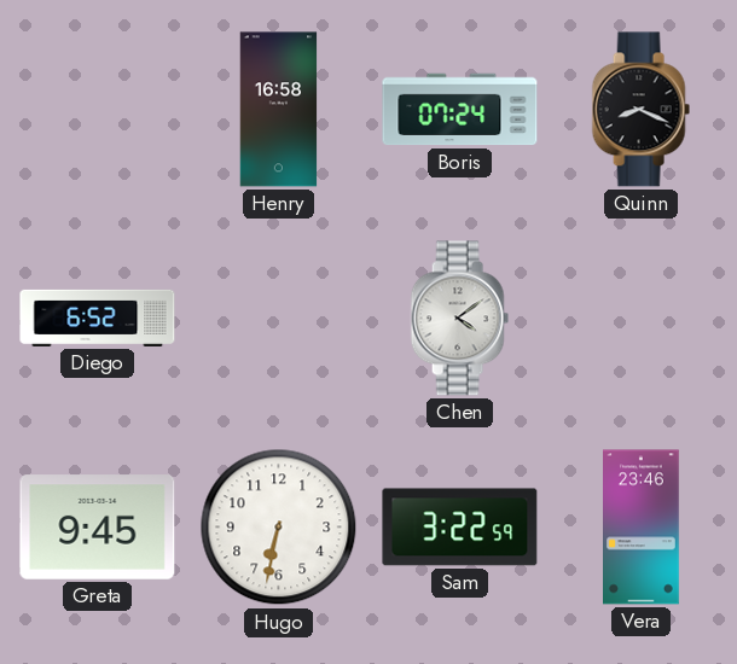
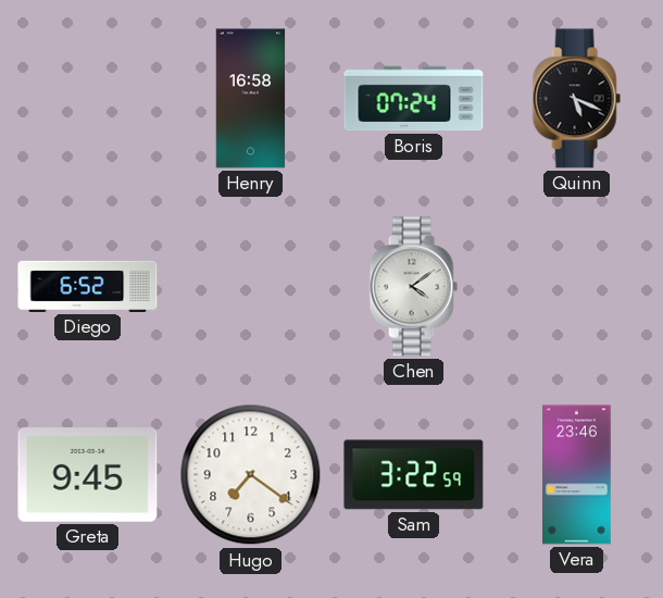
Quinn: 8:19 -> 5:19
Hugo: 6:32 -> 7:21
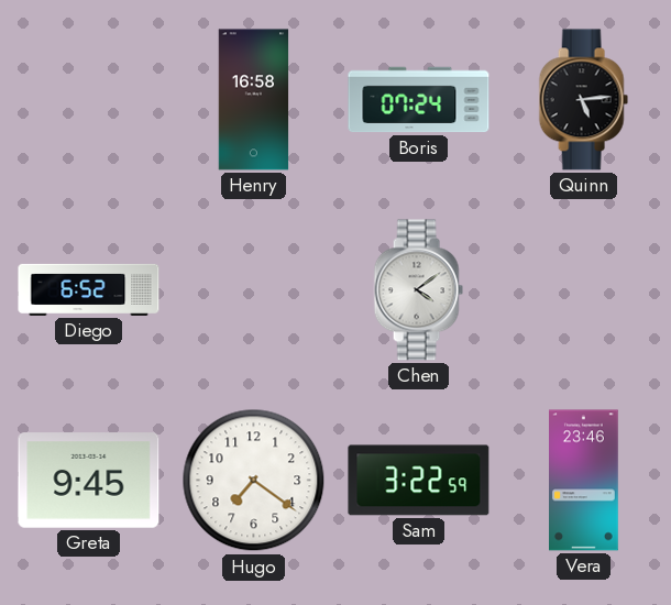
Quinn: 5:19 -> 5:14
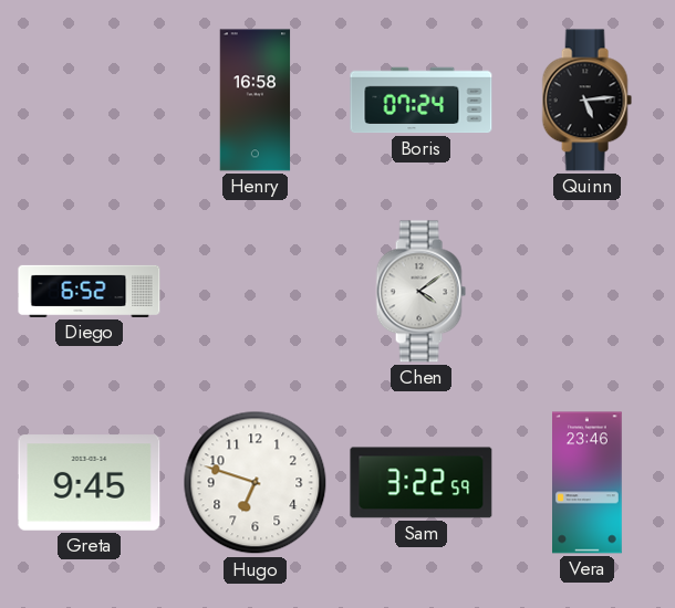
Hugo: 7:21 -> 6:48
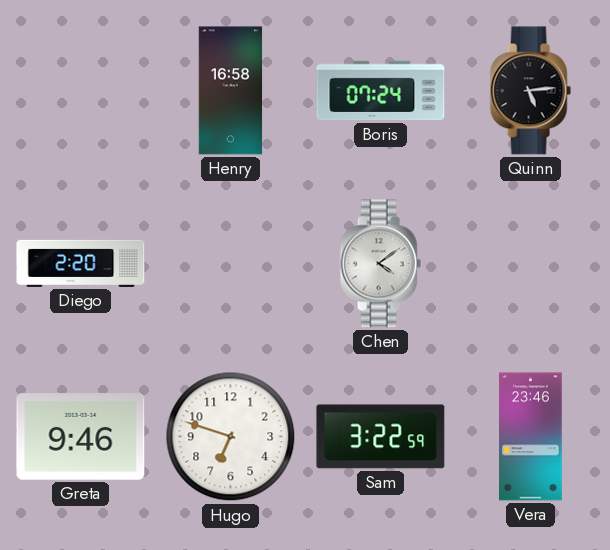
Diego: 6:52 -> 2:20
Greta: 9:45 -> 9:46
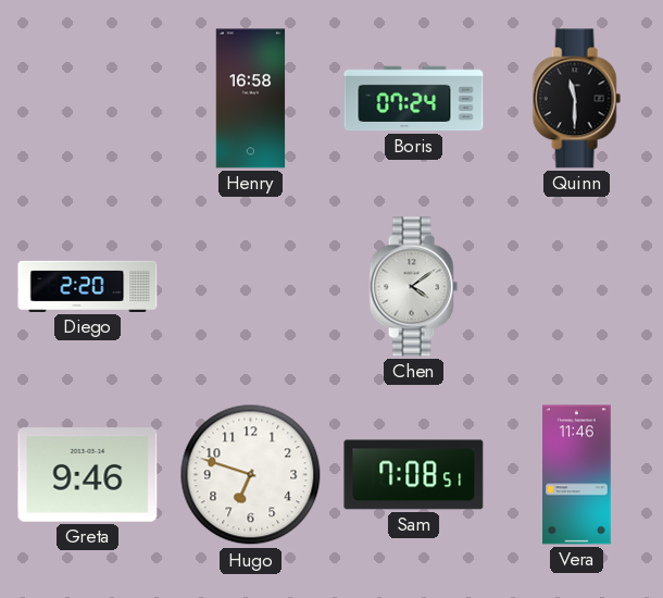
Quinn: 5:14 -> 11:30
Sam: 3:22 -> 7:08
Vera: 23:46 -> 11:46
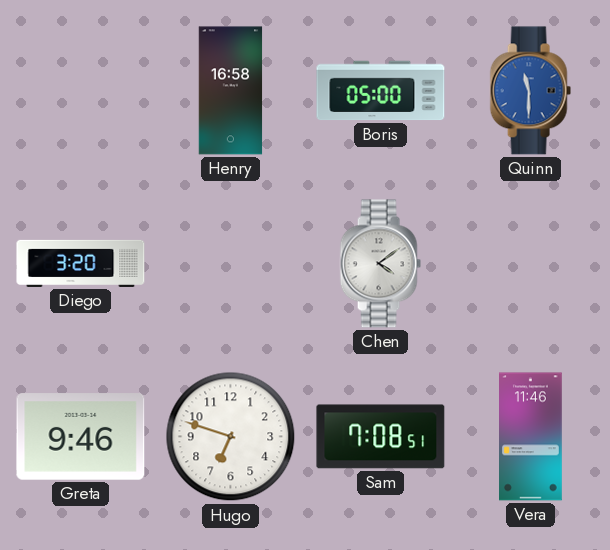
Boris: 07:24 -> 05:00
Quinn dial: black -> blue
Diego: 2:20 -> 3:20
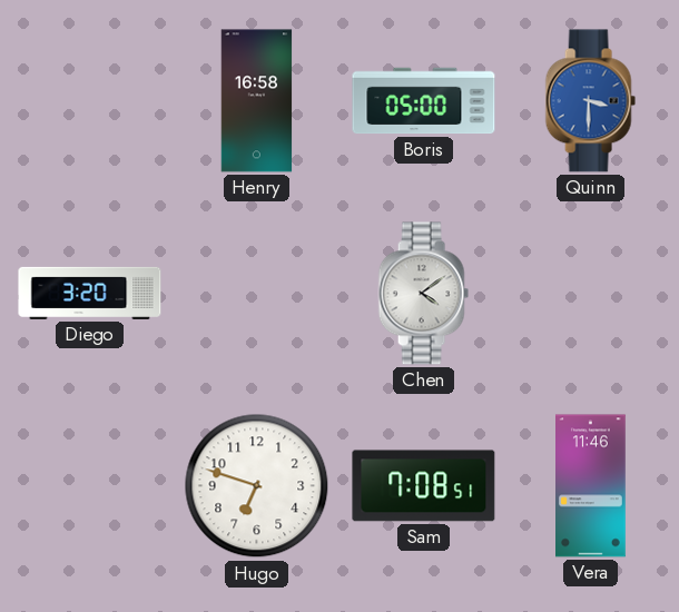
Quinn: 11:30 -> 3:30
Greta: 9:46 -> none
